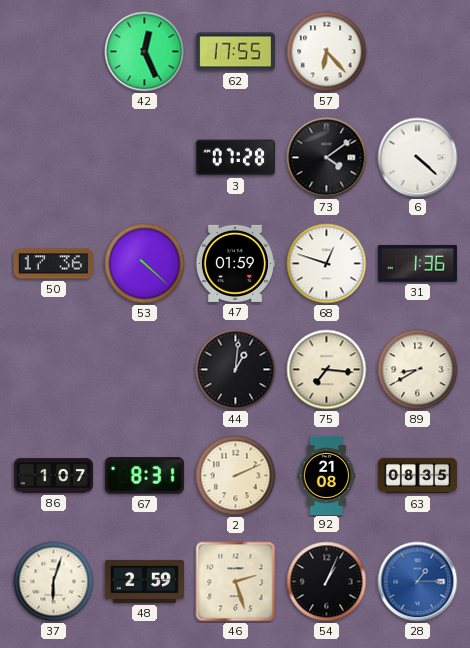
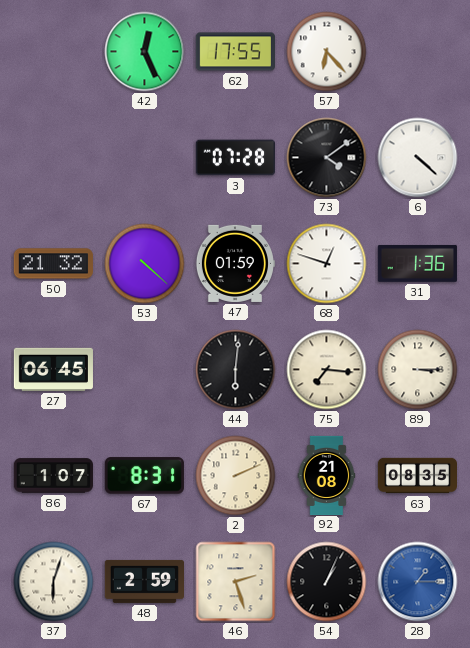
50: 17:36 -> 21:32
27: none -> 06:45
44: 1:01 -> 6:01
89: 8:40 -> 3:15
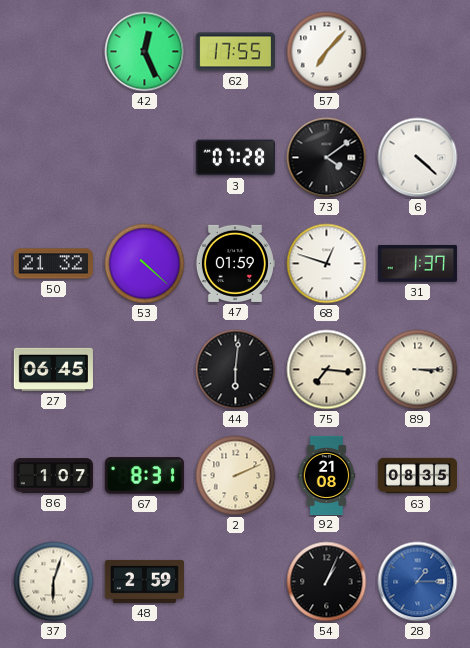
57: 6:23 -> 7:07
31: 1:36 -> 1:37
46: 2:27 -> none
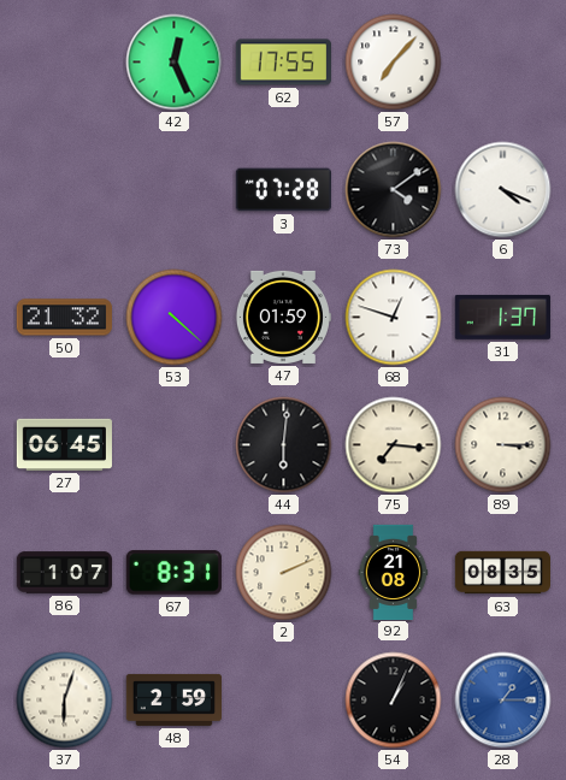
6: 4:22 -> 4:19
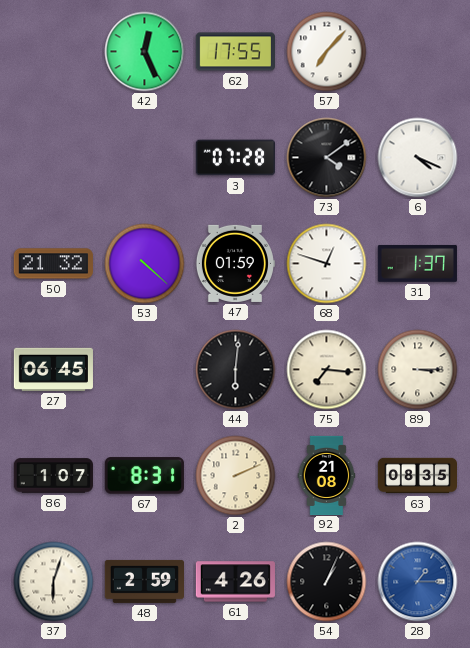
61: none -> 4:26
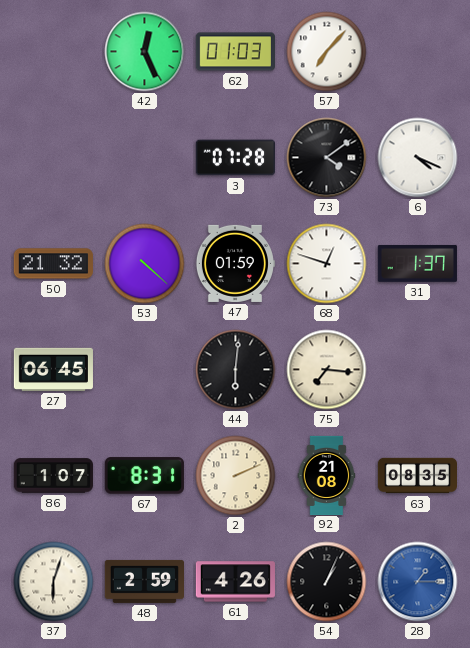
62: 17:55 -> 01:03
89: 3:15 -> none
